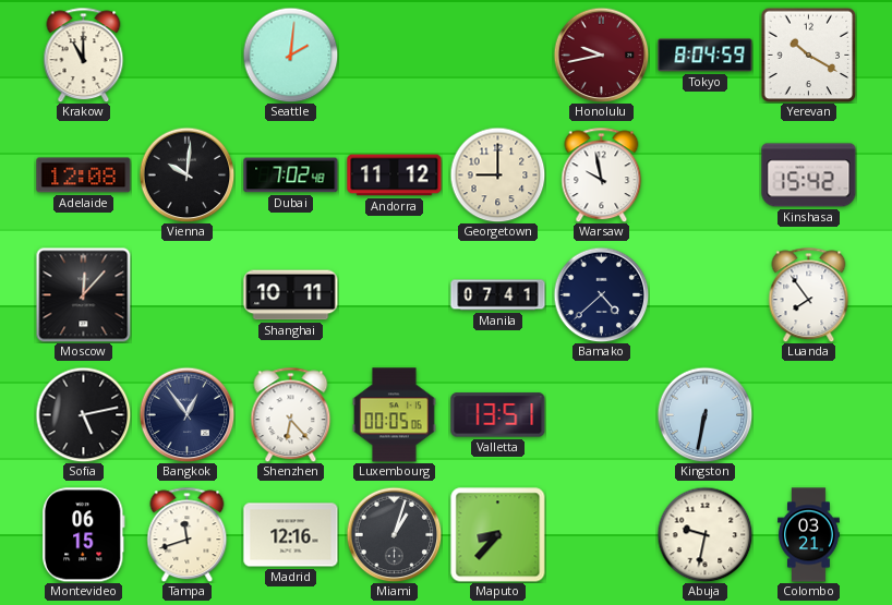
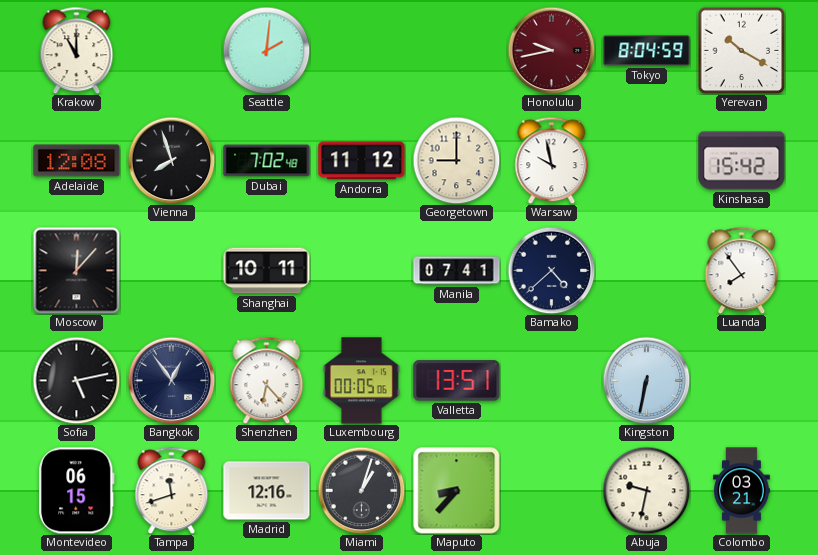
Vienna: 10:01 -> 7:57
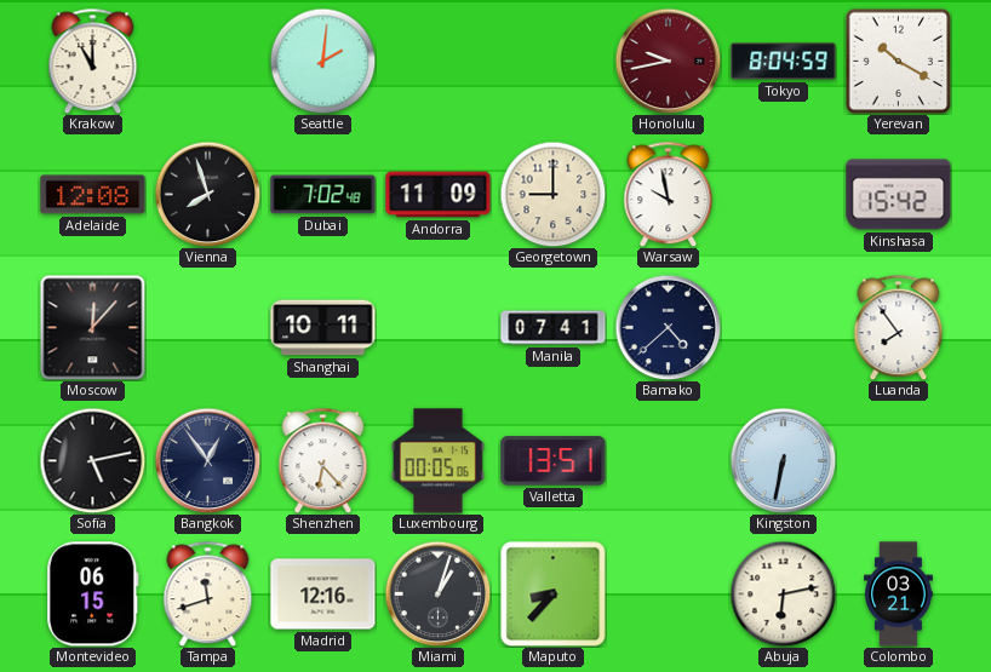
Andorra: 11:12 -> 11:09
Abuja: 9:32 -> 6:13
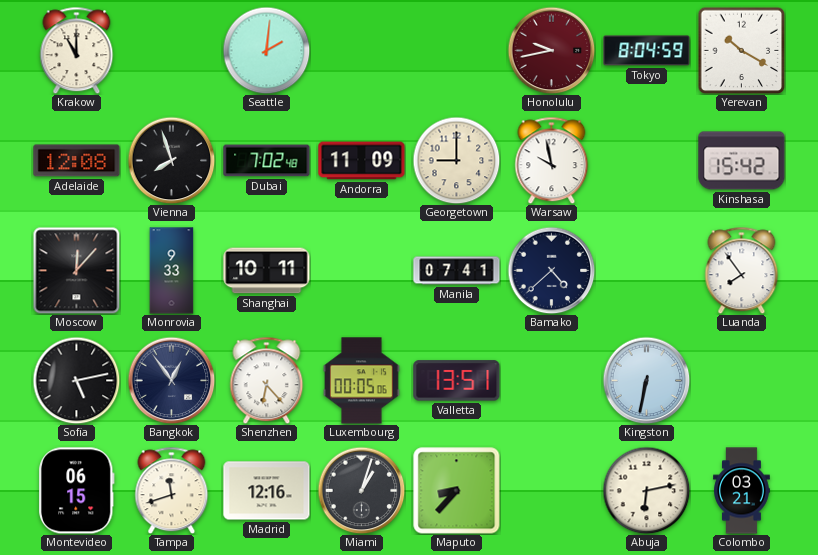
Monrovia: none -> 9:33
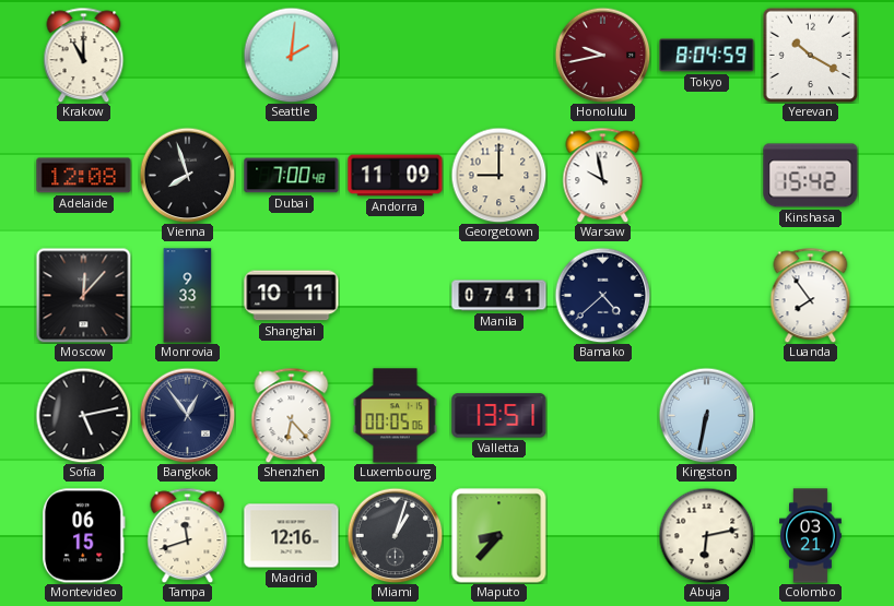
Dubai: 7:02 -> 7:00
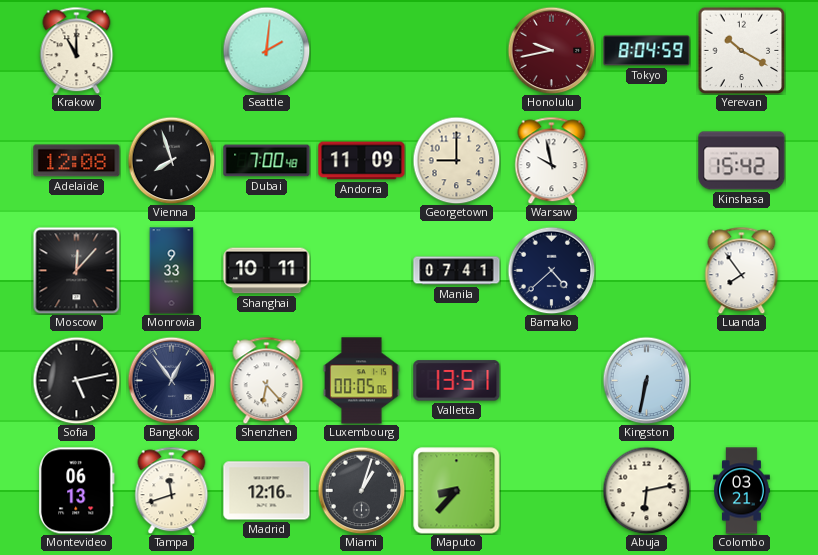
Montevideo: 06:15 -> 06:13
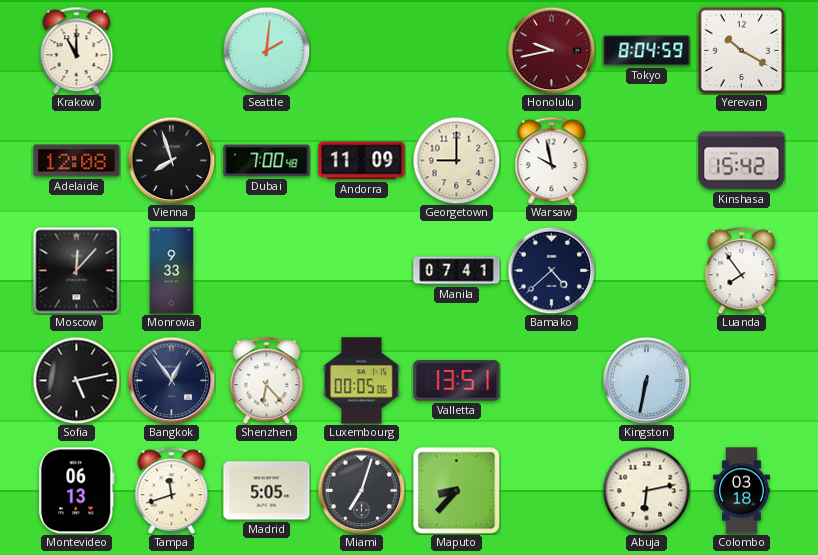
Shanghai: 10:11 -> none
Madrid: 12:16 -> 5:05
Miami: 1:03 -> 7:03
Colombo: 03:21 -> 03:18
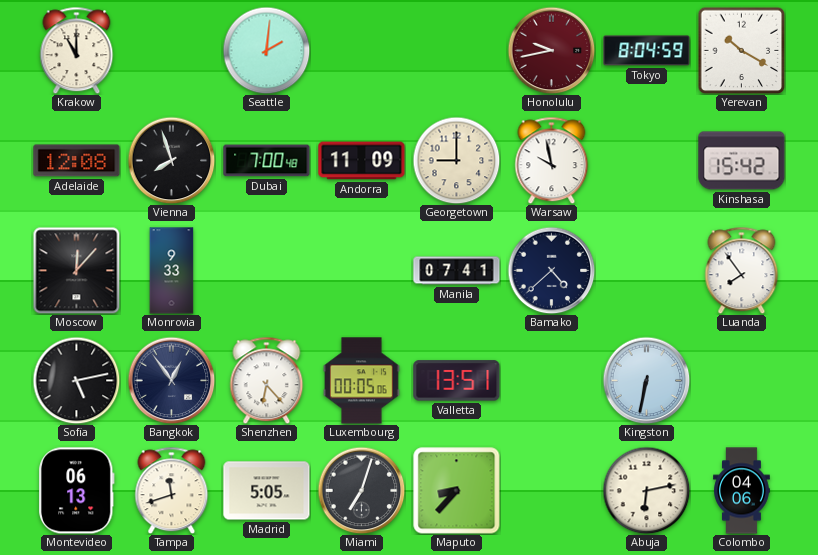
Colombo: 03:18 -> 04:06
